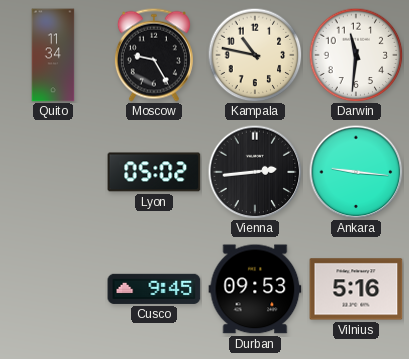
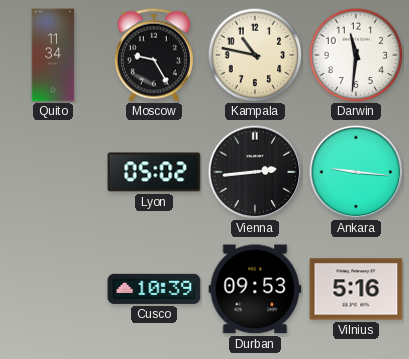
Cusco: 9:45 -> 10:39
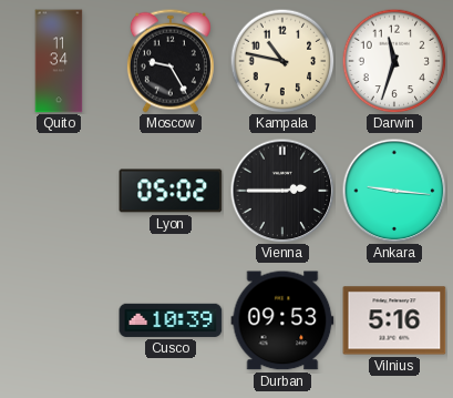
Darwin: 11:31 -> 11:33
Vienna: 2:44 -> 2:45
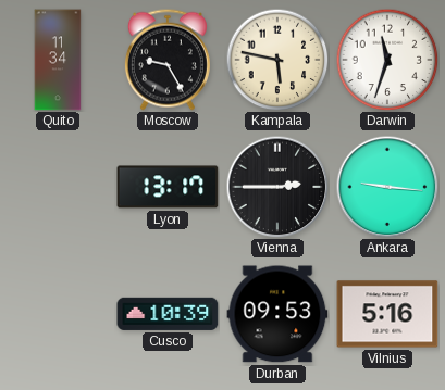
Kampala: 10:47 -> 5:47
Lyon: 05:02 -> 13:17
